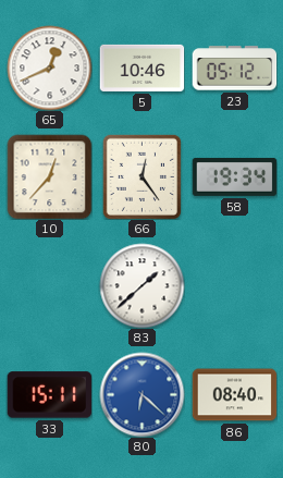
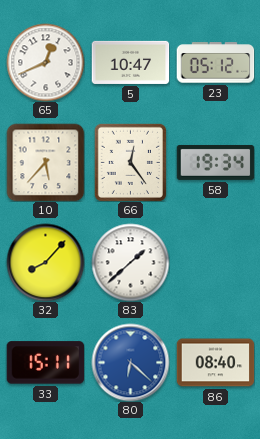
5: 10:46 -> 10:47
10: 12:37 -> 5:37
32: none -> 8:07
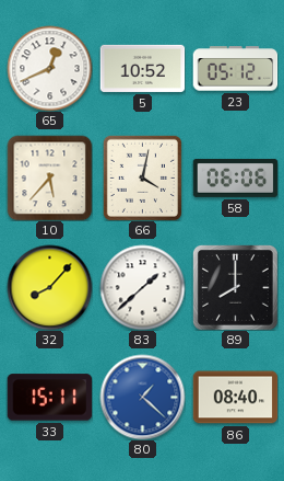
5: 10:47 -> 10:52
66: 12:24 -> 4:02
58: 19:34 -> 06:06
89: none -> 8:00
80: 6:22 -> 1:22
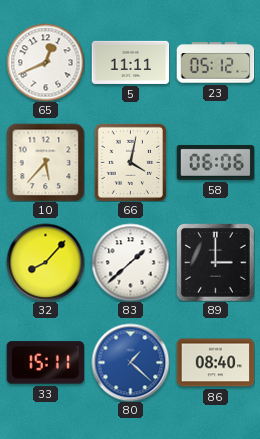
5: 10:52 -> 11:11
89: 8:00 -> 3:00
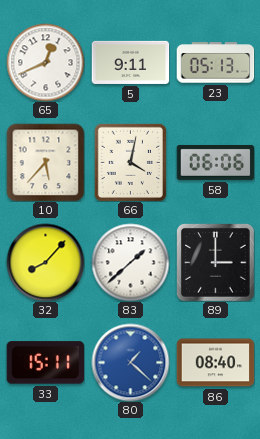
5: 11:11 -> 9:11
23: 05:12 -> 05:13
